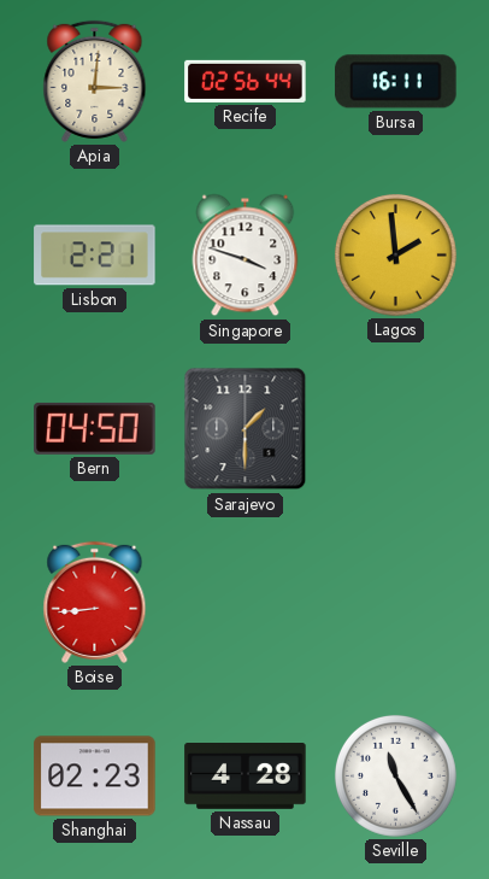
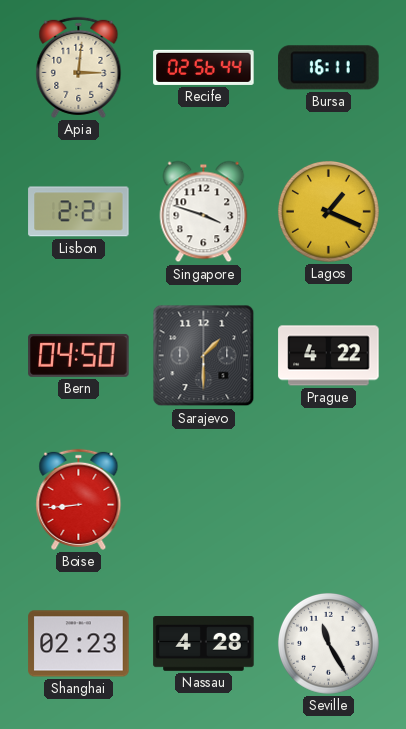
Lagos: 1:59 -> 1:19
Prague: none -> 4:22
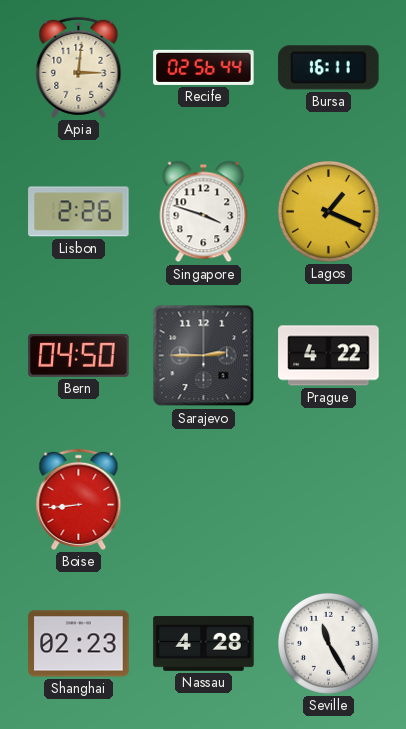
Lisbon: 2:21 -> 2:26
Sarajevo: 1:30 -> 2:45
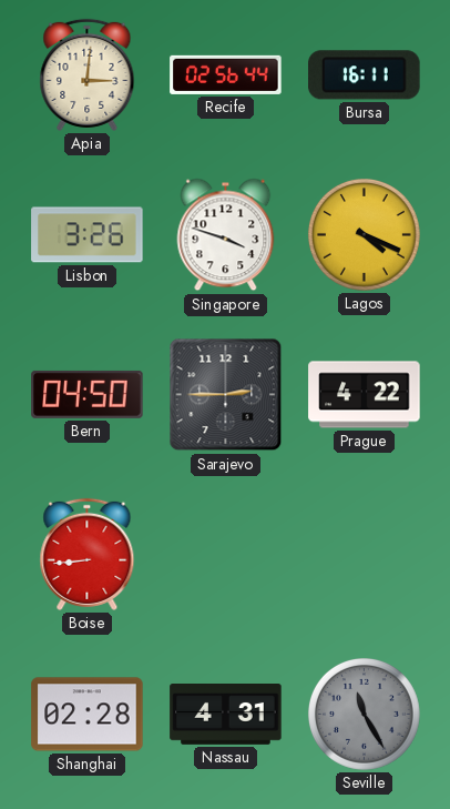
Lisbon: 2:26 -> 3:26
Lagos: 1:19 -> 4:19
Shanghai: 02:23 -> 02:28
Nassau: 4:28 -> 4:31
Seville dial: white -> grey
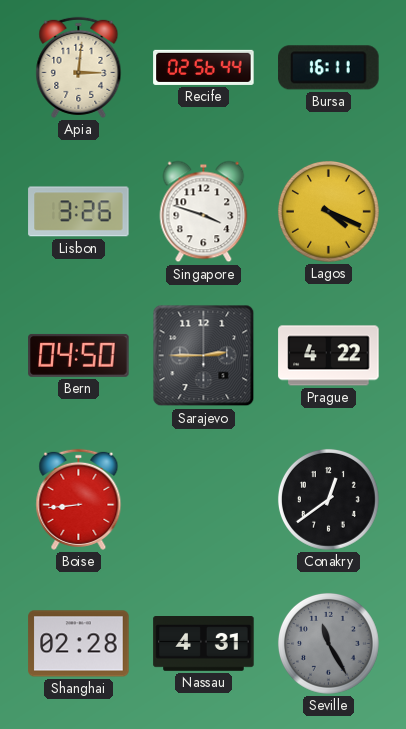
Conakry: none -> 12:39
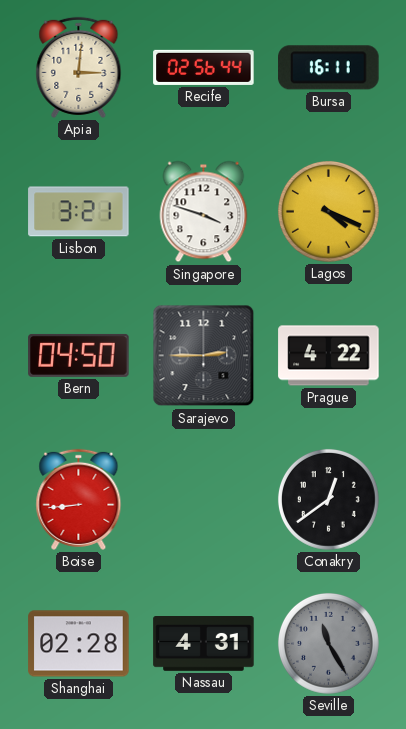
Lisbon: 3:26 -> 3:21
